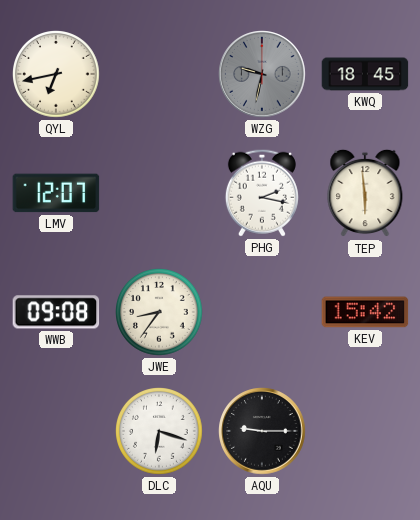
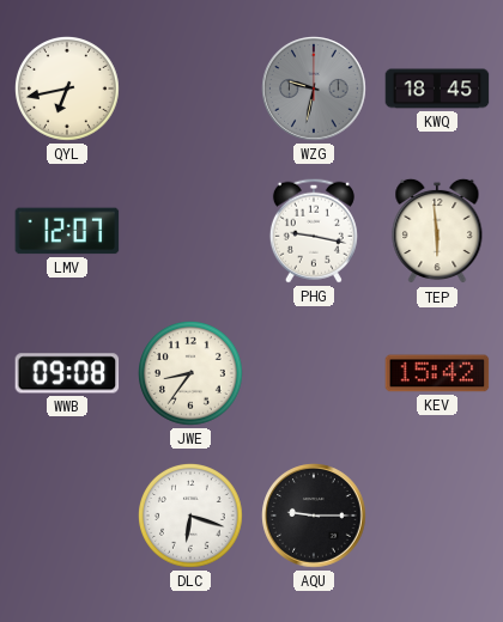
PHG: 2:17 -> 9:17
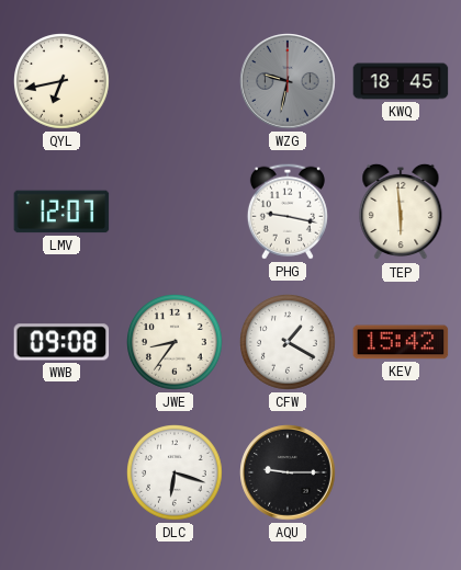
CFW: none -> 1:20
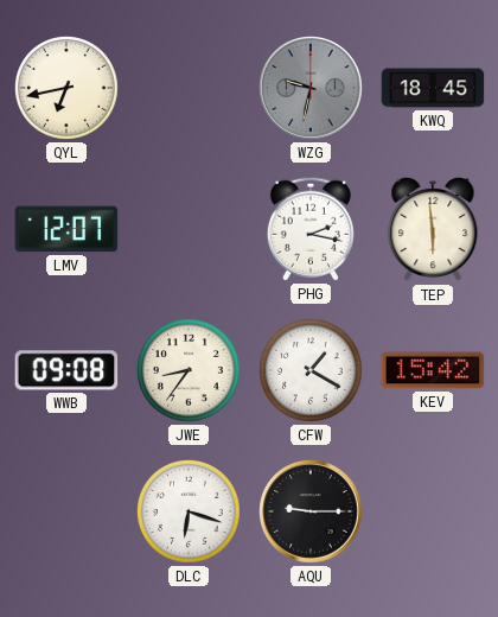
PHG: 9:17 -> 2:17
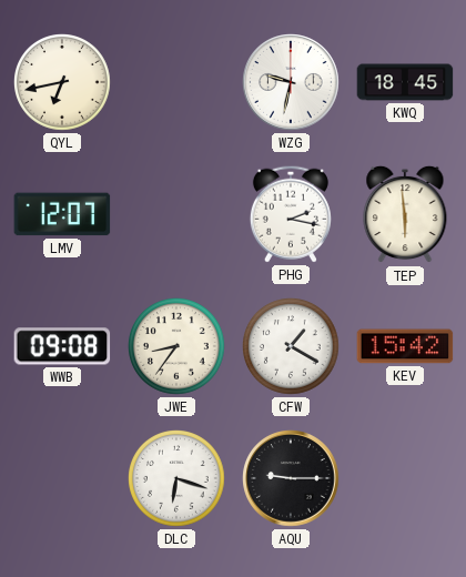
WZG dial: grey -> white
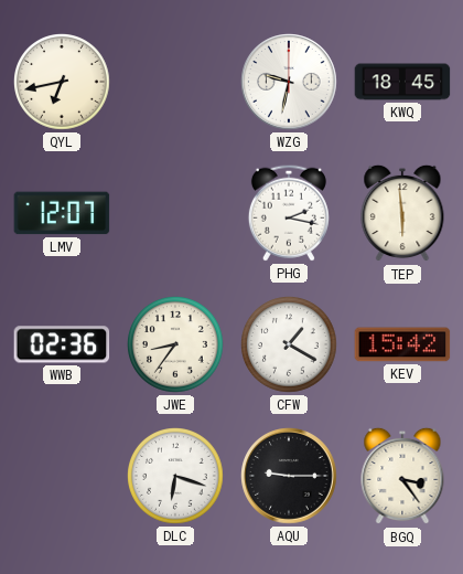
WWB: 09:08 -> 02:36
BGQ: none -> 3:24
